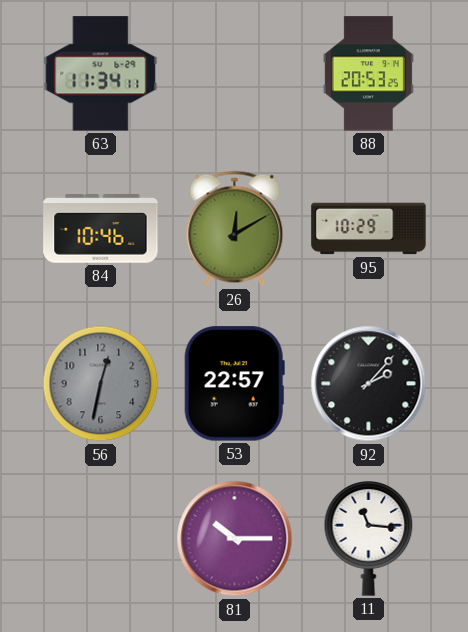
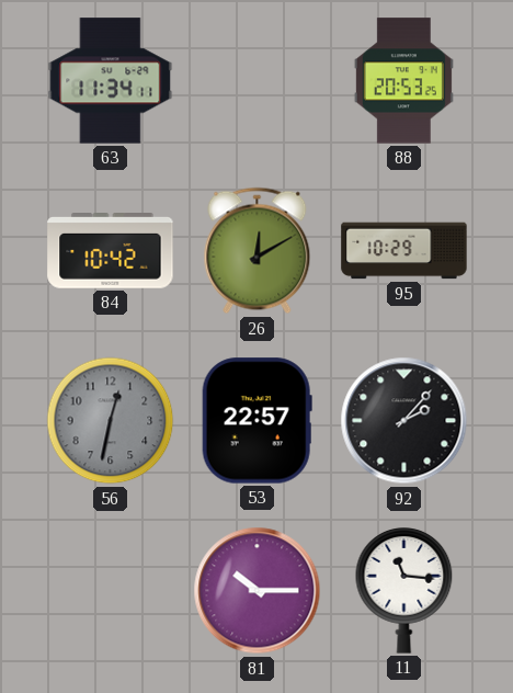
84: 10:46 -> 10:42
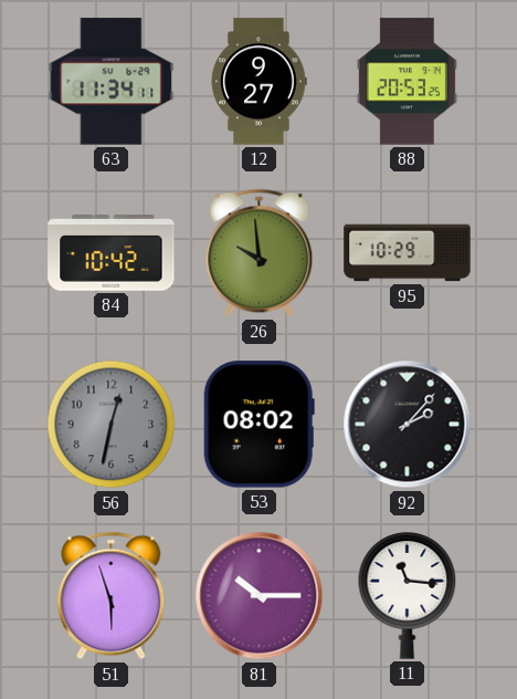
12: none -> 9:27
26: 12:10 -> 9:59
53: 22:57 -> 08:02
51: none -> 5:57
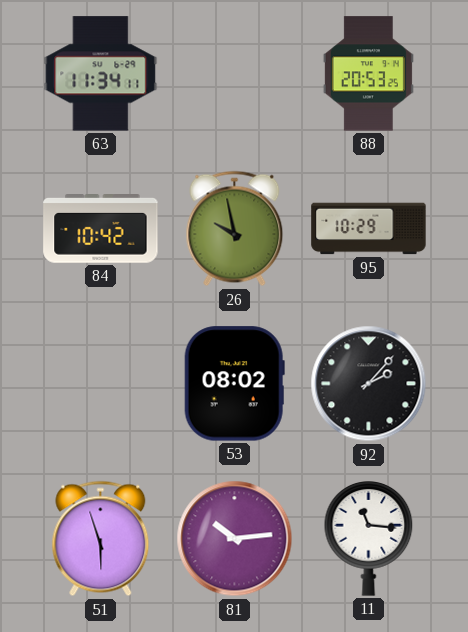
12: 9:27 -> none
26: 9:59 -> 9:58
56: 12:32 -> none
81: 10:15 -> 10:14
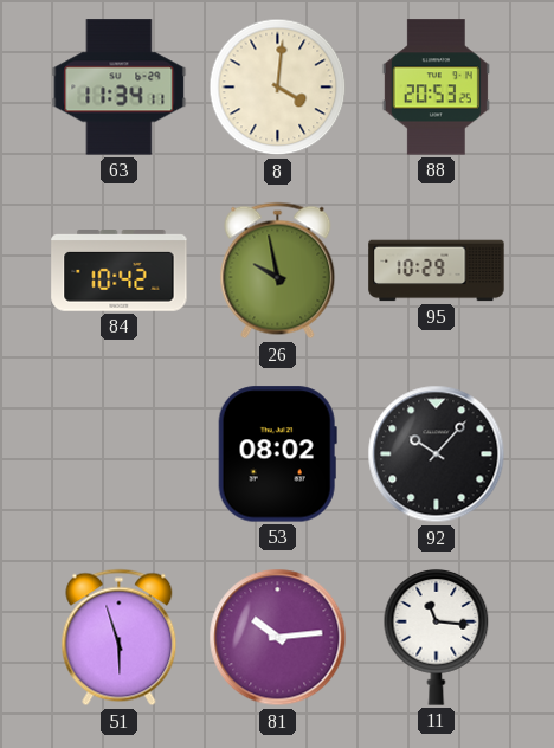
8: none -> 4:01
92: 2:07 -> 10:07
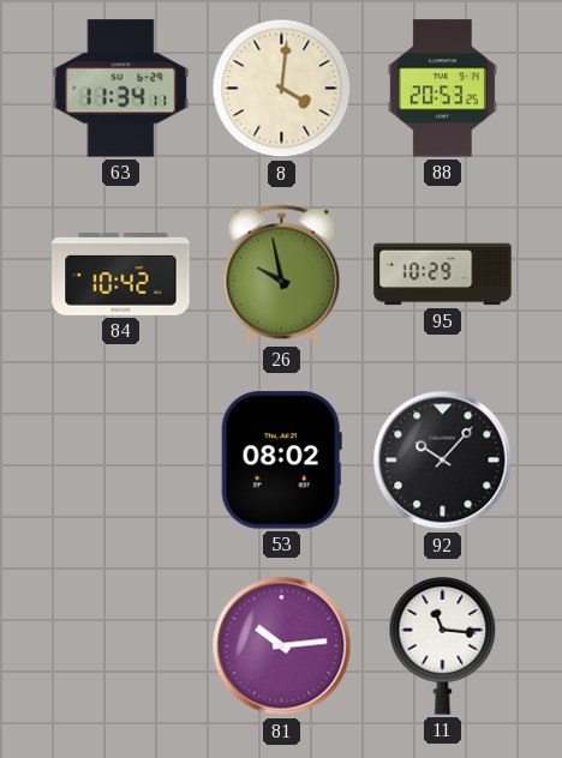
51: 5:57 -> none
